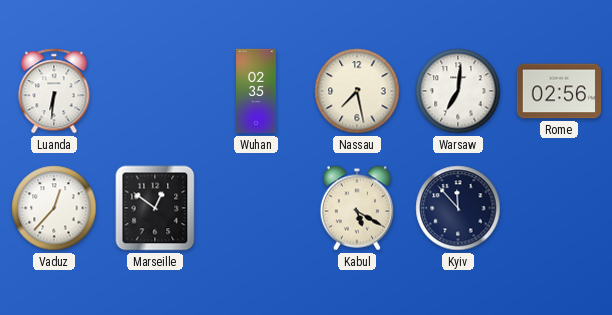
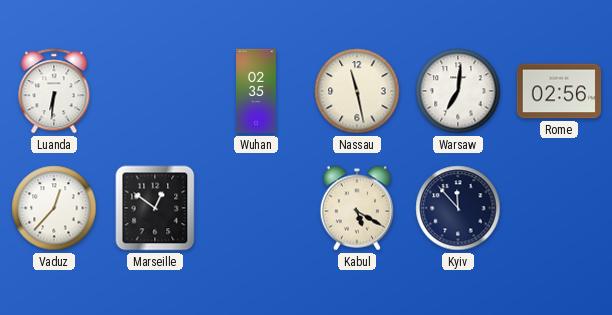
Nassau: 7:28 -> 11:28
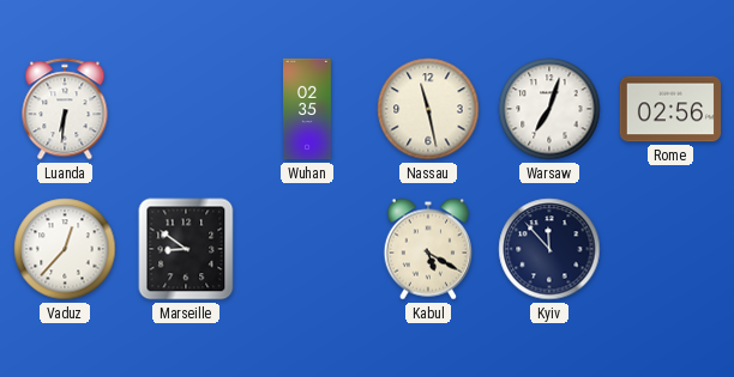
Warsaw: 7:01 -> 7:03
Marseille: 12:51 -> 8:51
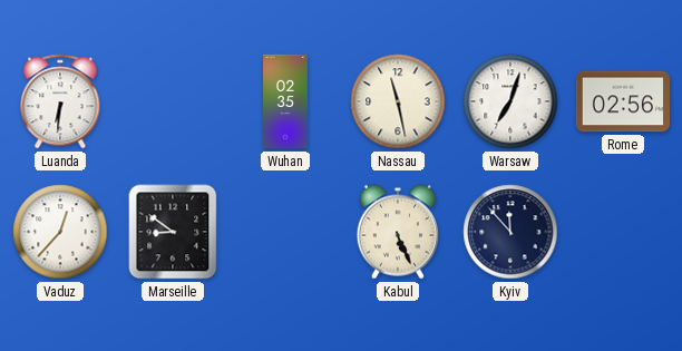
Kabul: 5:20 -> 5:26
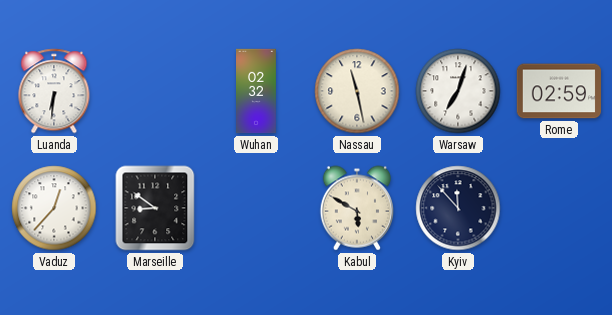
Wuhan: 02:35 -> 02:32
Rome: 02:56 -> 02:59
Kabul: 5:26 -> 5:50
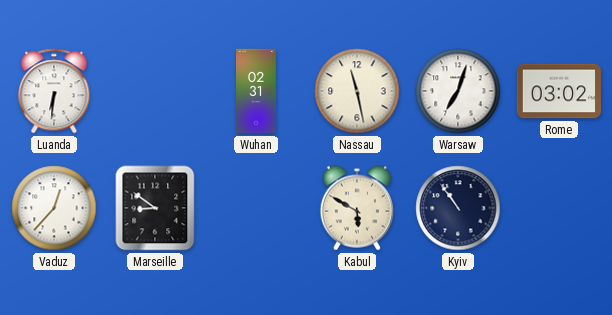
Wuhan: 02:32 -> 02:31
Rome: 02:59 -> 03:02
Kyiv: 11:53 -> 10:54
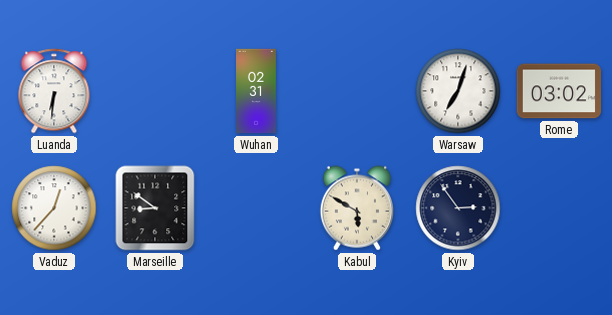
Nassau: 11:28 -> none
Kyiv: 10:54 -> 2:54
